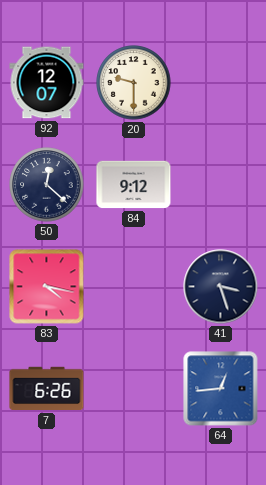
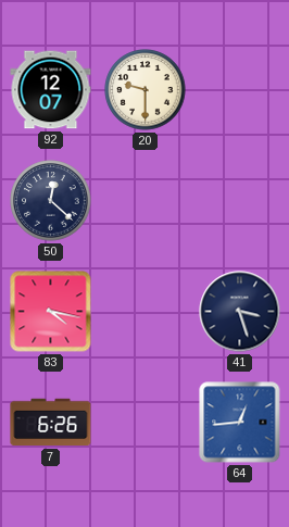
84: 9:12 -> none
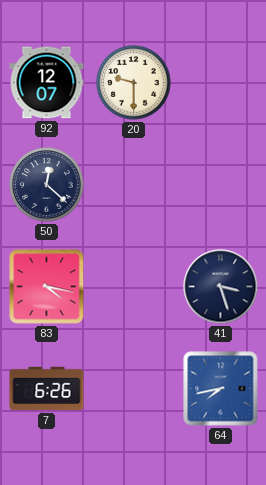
64: 12:44 -> 7:43
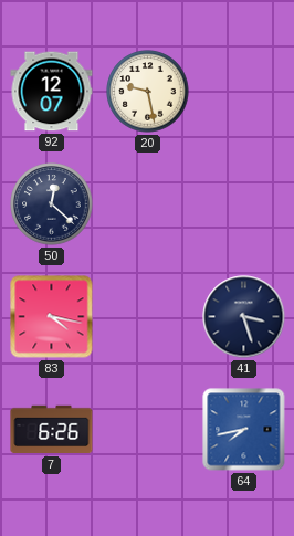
20: 9:30 -> 9:28
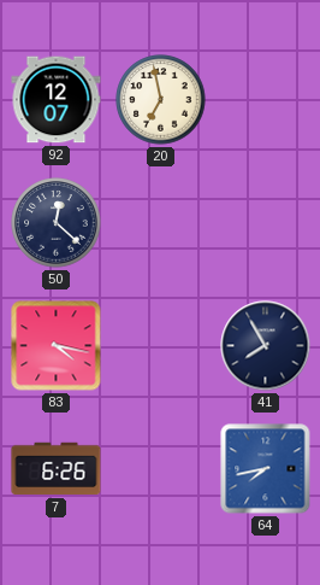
20: 9:28 -> 6:58
41: 3:27 -> 7:55
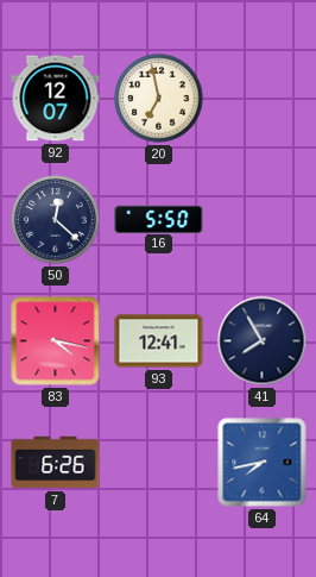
16: none -> 5:50
93: none -> 12:41
